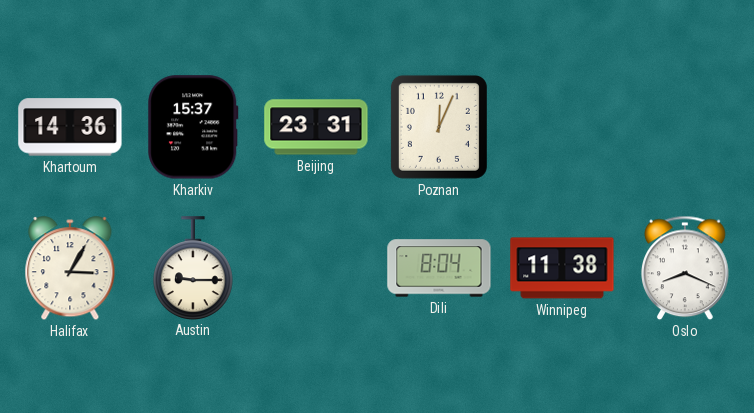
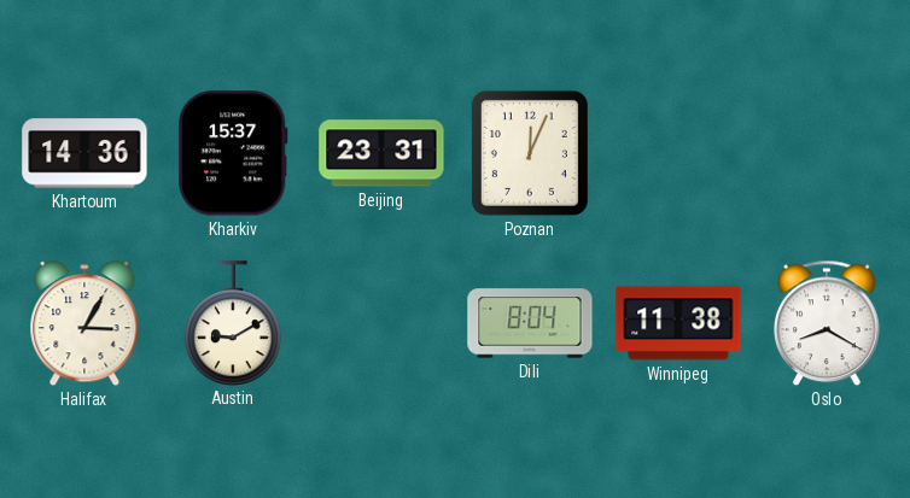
Austin: 9:15 -> 9:10
Oslo: 8:19 -> 8:20
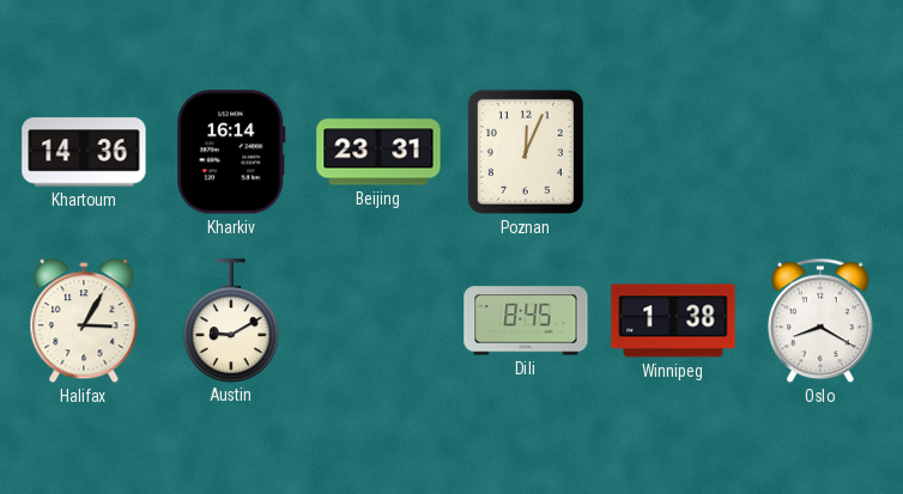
Kharkiv: 15:37 -> 16:14
Dili: 8:04 -> 8:45
Winnipeg: 11:38 -> 1:38
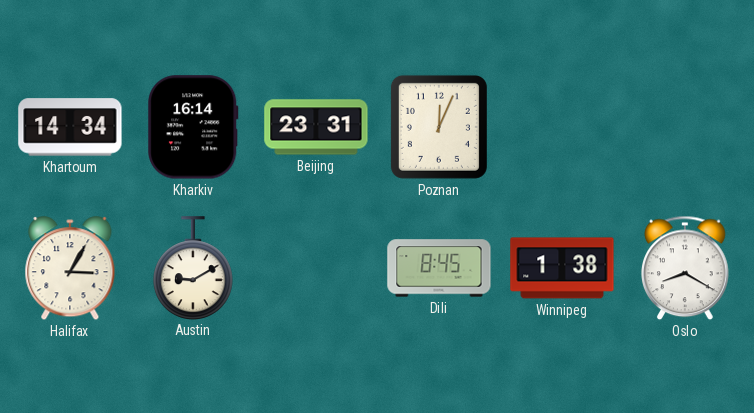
Khartoum: 14:36 -> 14:34
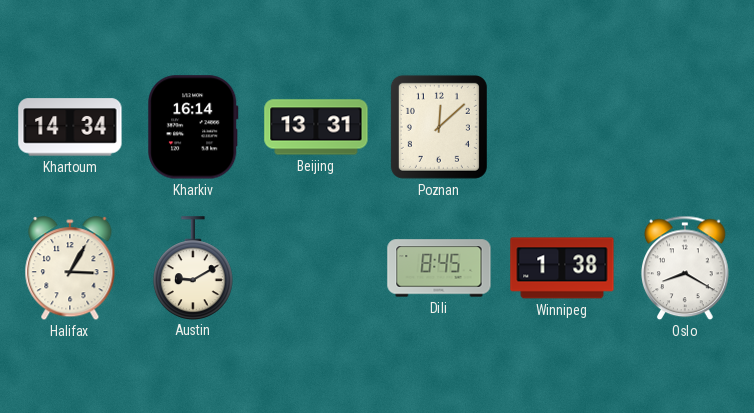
Beijing: 23:31 -> 13:31
Poznan: 12:04 -> 12:08
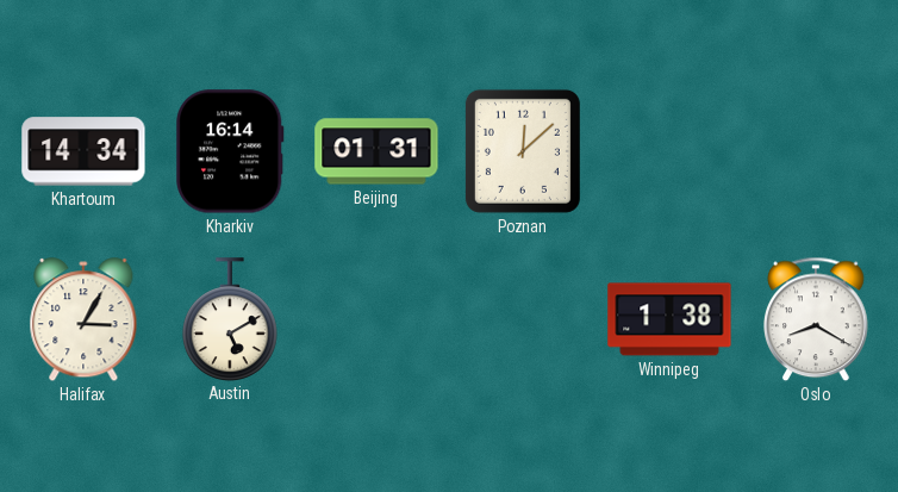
Beijing: 13:31 -> 01:31
Austin: 9:10 -> 5:10
Dili: 8:45 -> none
